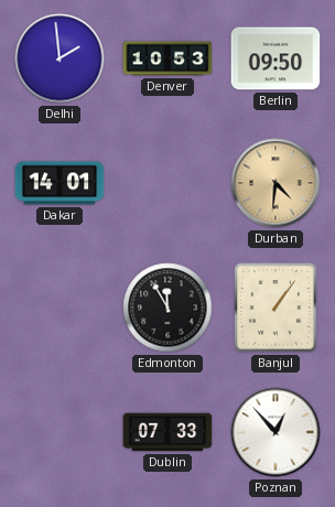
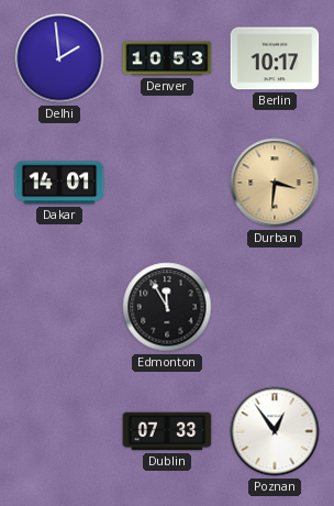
Berlin: 09:50 -> 10:17
Durban: 4:31 -> 3:31
Banjul: 1:06 -> none
Poznan: 12:53 -> 12:54
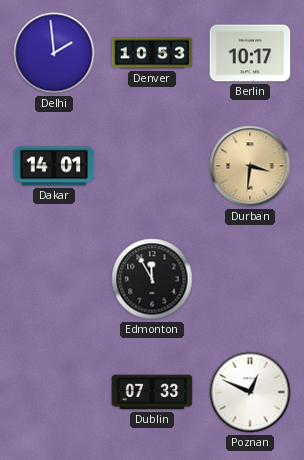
Poznan: 12:54 -> 12:49
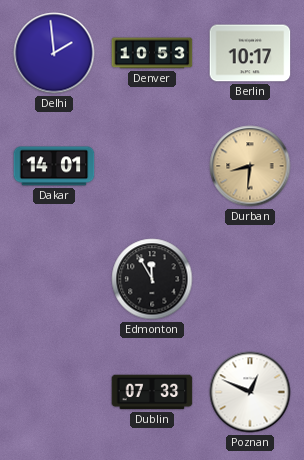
Durban: 3:31 -> 8:31
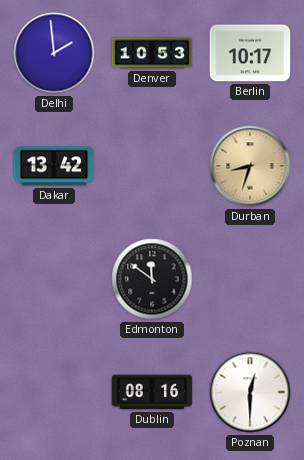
Dakar: 14:01 -> 13:42
Durban: 8:31 -> 8:33
Edmonton: 11:55 -> 11:51
Dublin: 07:33 -> 08:16
Poznan: 12:49 -> 12:30
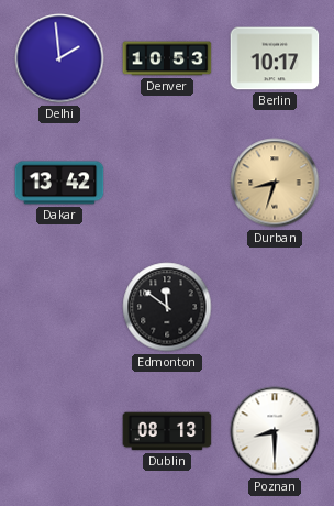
Dublin: 08:16 -> 08:13
Poznan: 12:30 -> 8:30
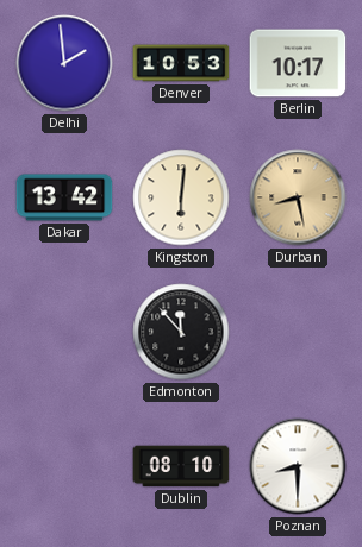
Kingston: none -> 6:01
Durban: 8:33 -> 8:28
Edmonton: 11:51 -> 11:53
Dublin: 08:13 -> 08:10
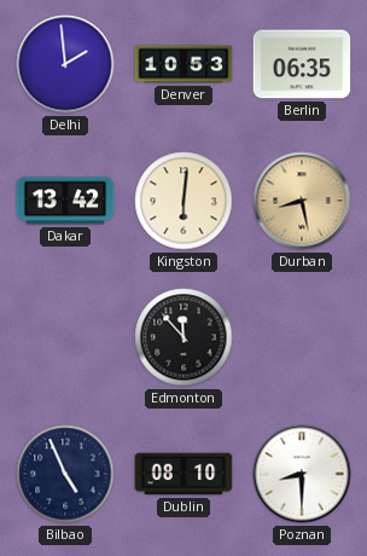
Berlin: 10:17 -> 06:35
Bilbao: none -> 4:56
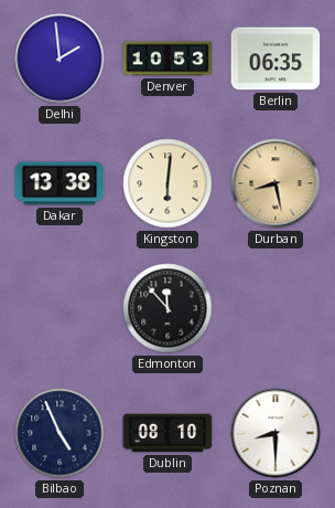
Dakar: 13:42 -> 13:38
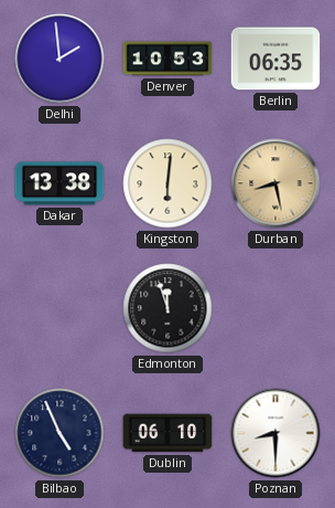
Edmonton: 11:53 -> 11:57
Dublin: 08:10 -> 06:10
